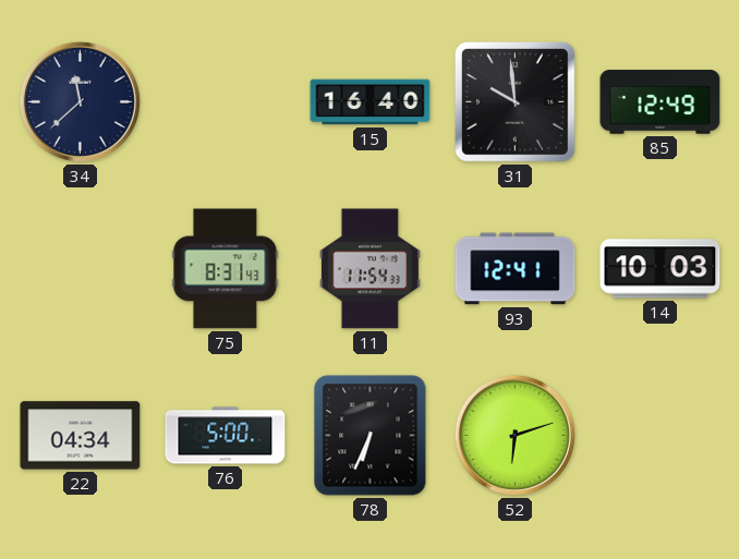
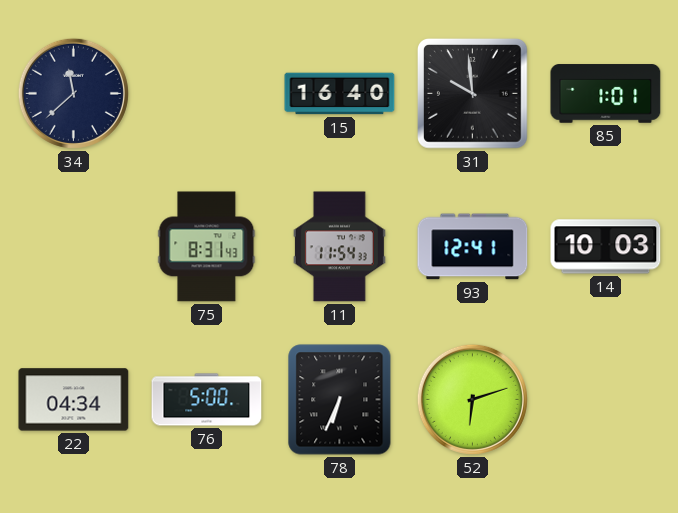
85: 12:49 -> 1:01
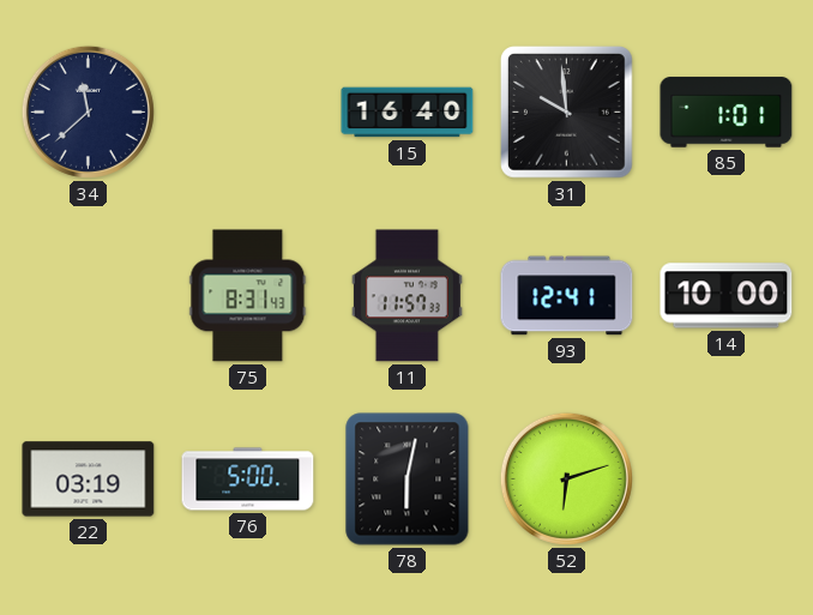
11: 11:54 -> 11:57
14: 10:03 -> 10:00
22: 04:34 -> 03:19
78: 6:34 -> 6:02
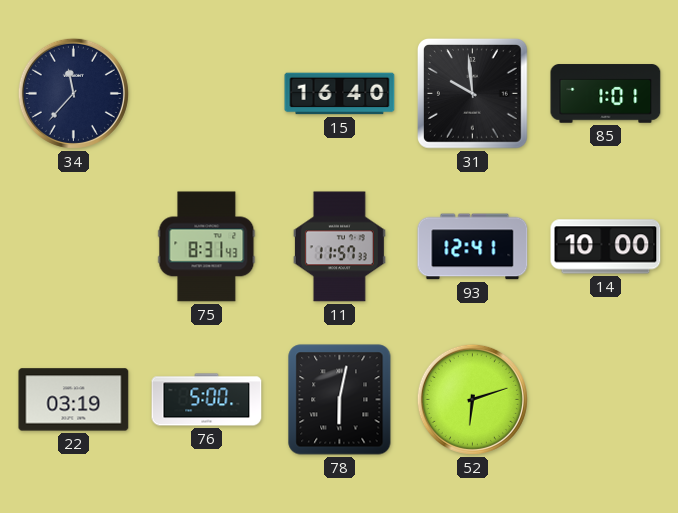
34: 11:38 -> 11:37
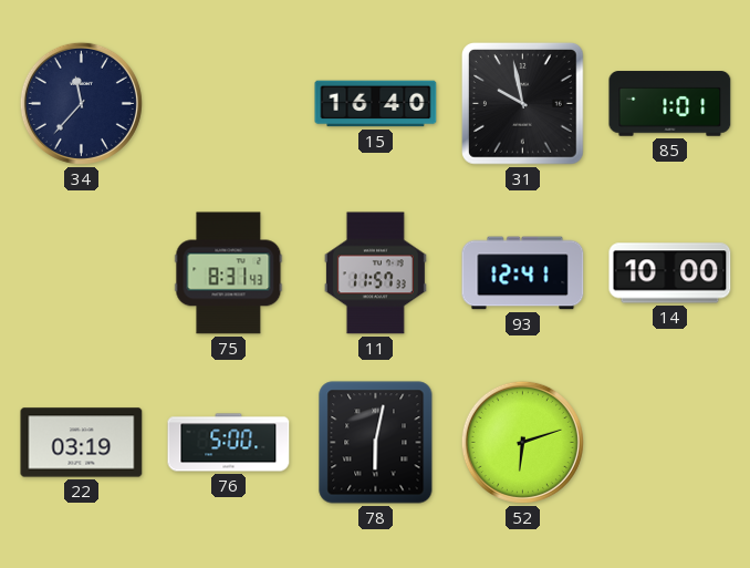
31: 9:59 -> 9:58
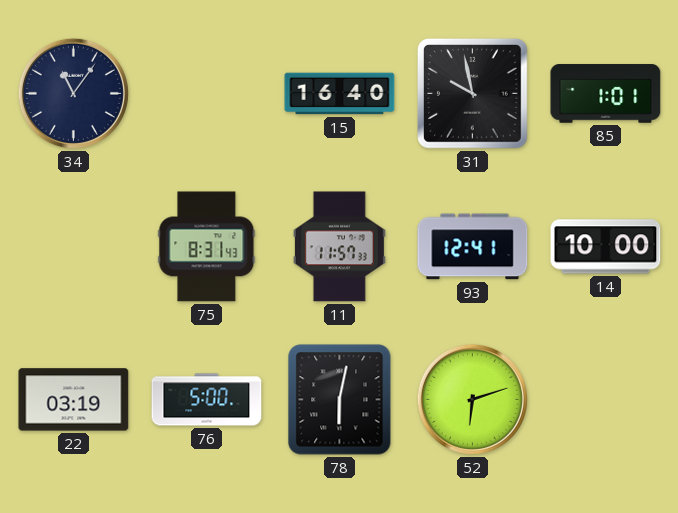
34: 11:37 -> 11:06
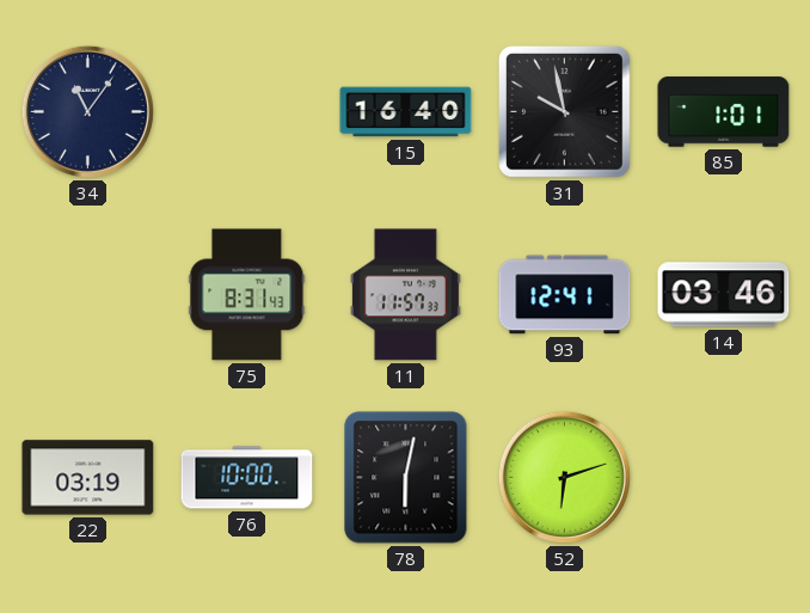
14: 10:00 -> 03:46
76: 5:00 -> 10:00
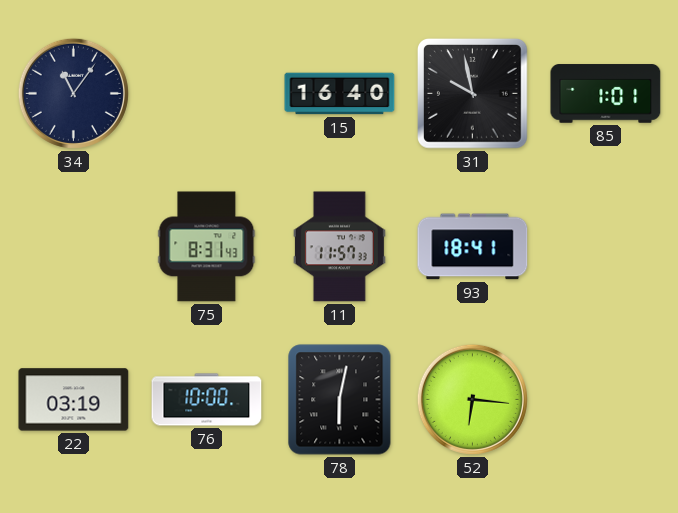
93: 12:41 -> 18:41
14: 03:46 -> none
52: 6:12 -> 6:16
